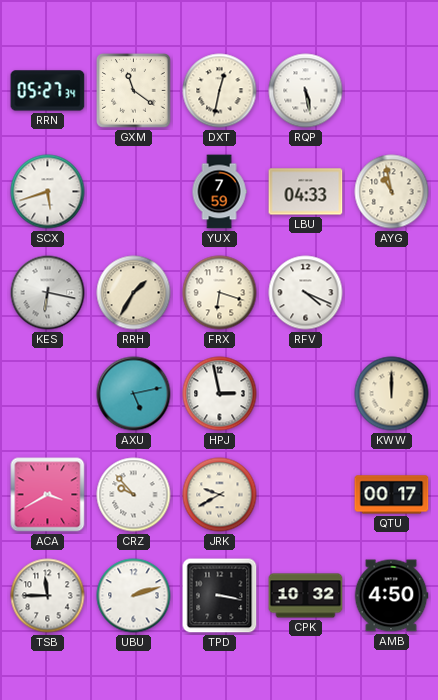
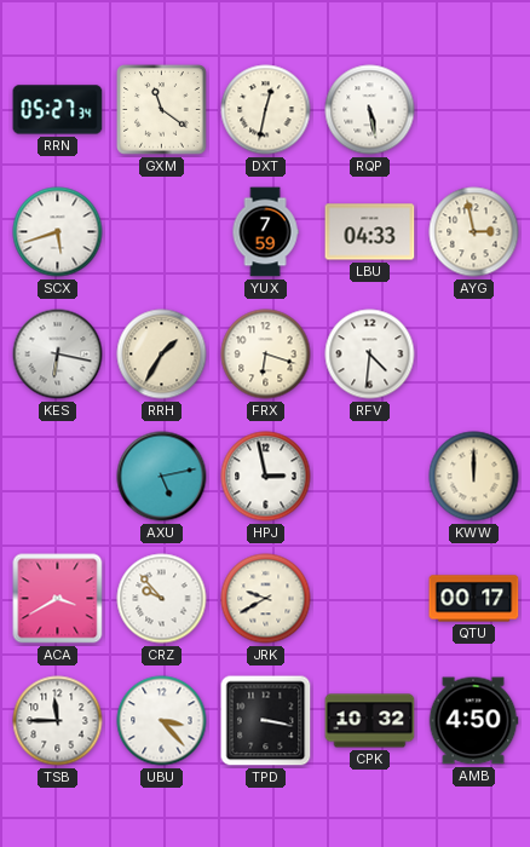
AYG: 10:58 -> 2:58
RFV: 4:19 -> 4:31
UBU: 2:12 -> 3:23
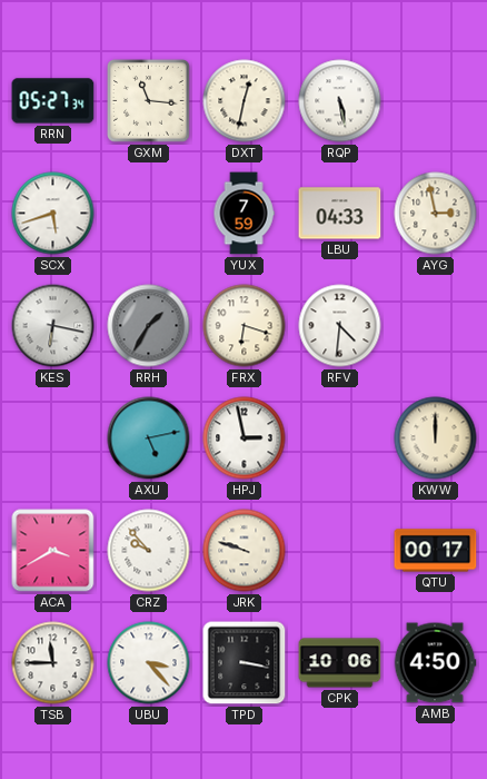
GXM: 11:21 -> 11:16
RRH dial: cream -> grey
JRK: 9:40 -> 9:48
CPK: 10:32 -> 10:06
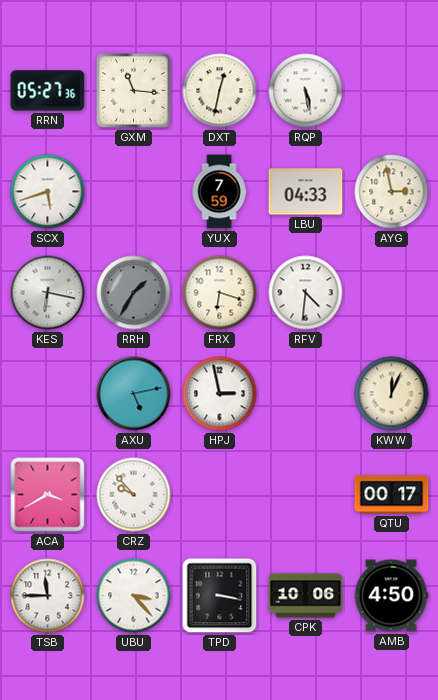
RRN: 05:27:34 -> 05:27:36
KWW: 12:00 -> 12:04
JRK: 9:48 -> none
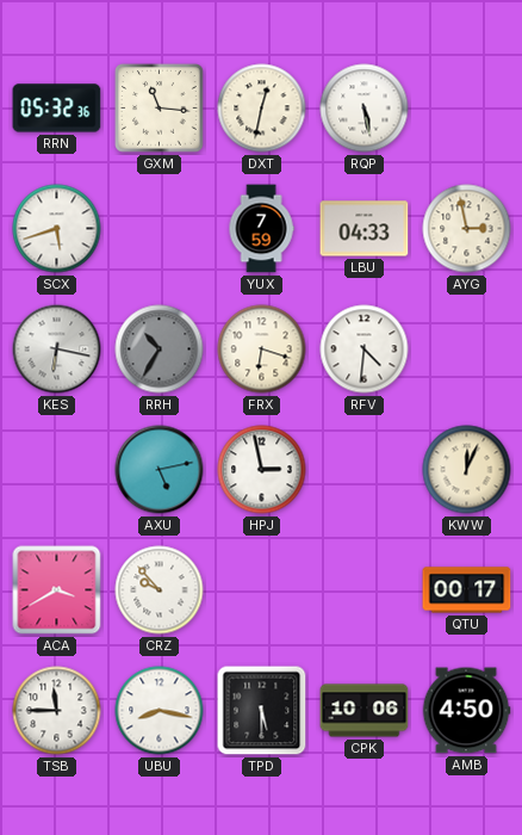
RRN: 05:27 -> 05:32
RRH: 1:35 -> 10:35
UBU: 3:23 -> 8:17
TPD: 3:17 -> 5:30
